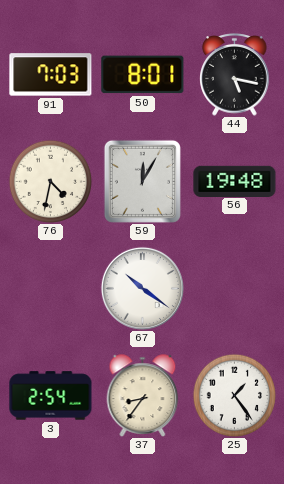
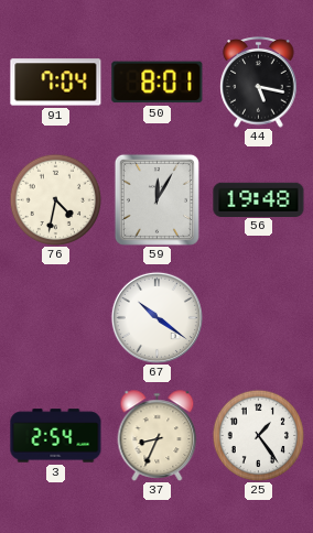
91: 7:03 -> 7:04
37: 8:36 -> 8:34
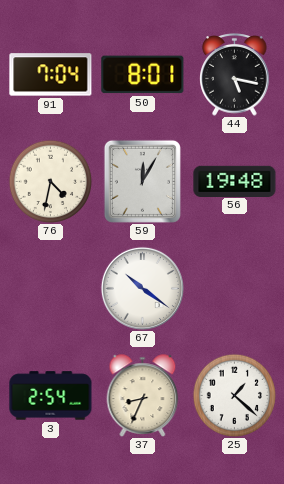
25: 1:24 -> 1:22
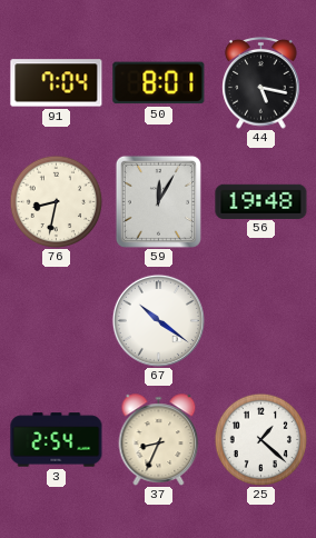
76: 4:32 -> 8:32
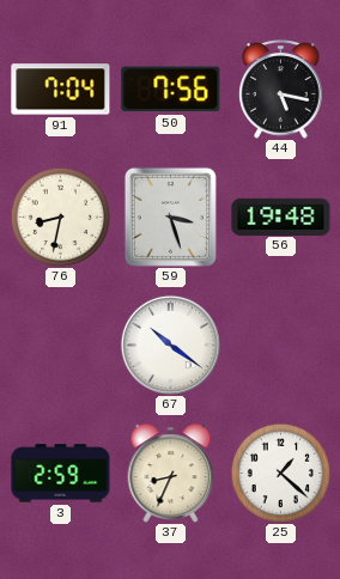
50: 8:01 -> 7:56
59: 12:05 -> 3:27
3: 2:54 -> 2:59
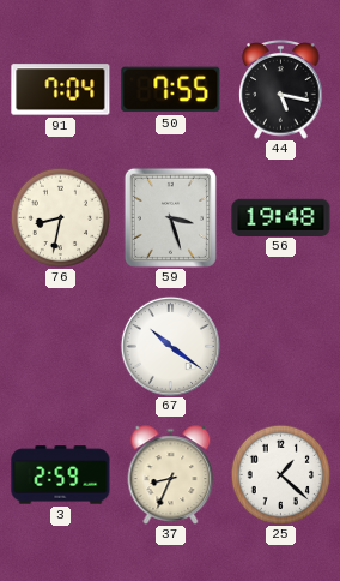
50: 7:56 -> 7:55
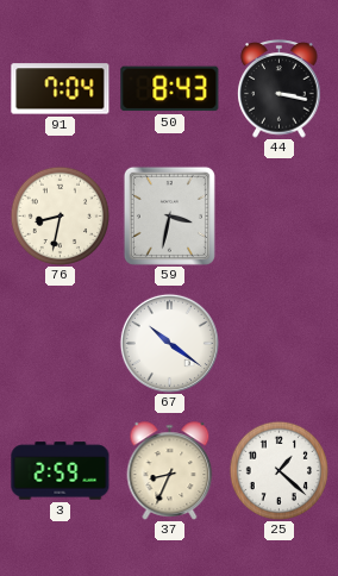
50: 7:55 -> 8:43
44: 5:17 -> 3:17
59: 3:27 -> 3:32
56: 19:48 -> none
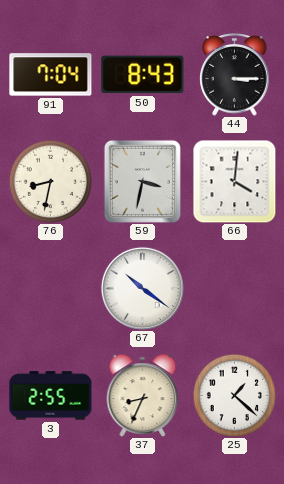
44: 3:17 -> 3:15
66: none -> 4:01
3: 2:59 -> 2:55
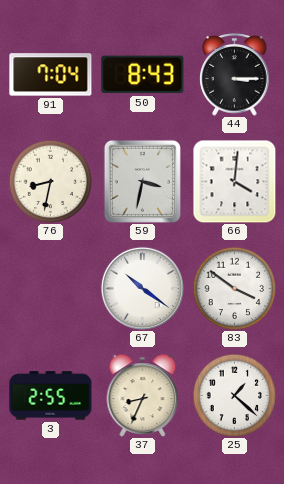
83: none -> 3:51
